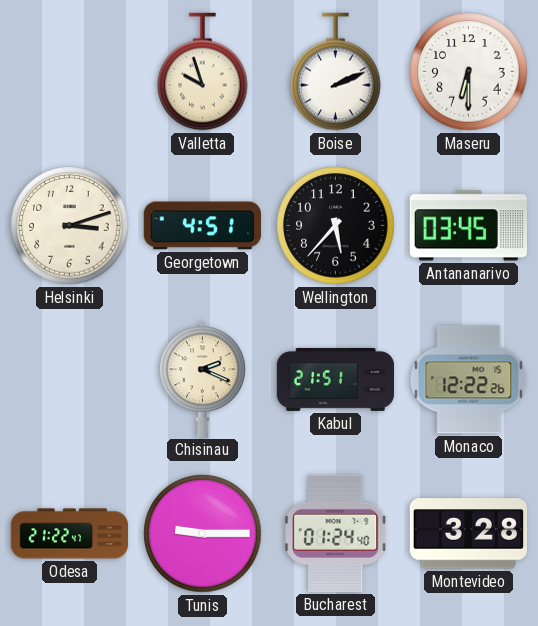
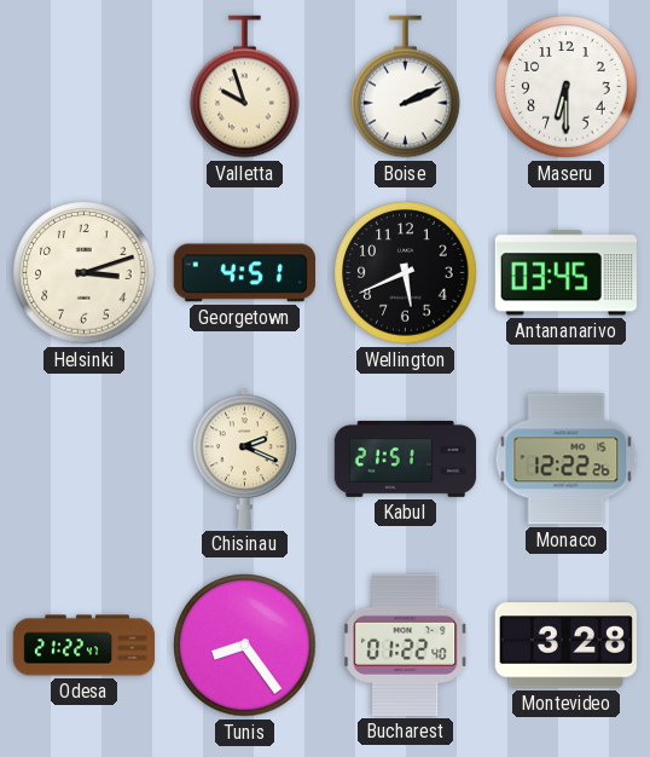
Wellington: 5:37 -> 5:41
Tunis: 9:15 -> 8:24
Bucharest: 01:24 -> 01:22
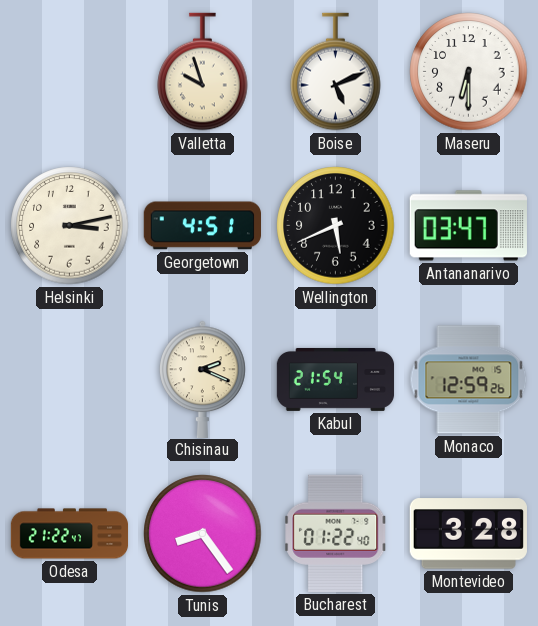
Boise: 2:11 -> 5:11
Helsinki: 3:12 -> 3:13
Antananarivo: 03:45 -> 03:47
Kabul: 21:51 -> 21:54
Monaco: 12:22 -> 12:59
